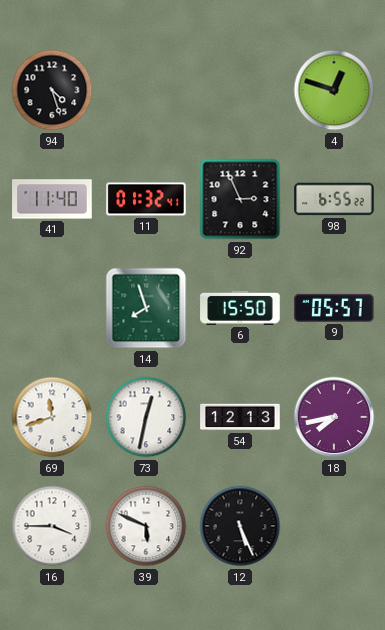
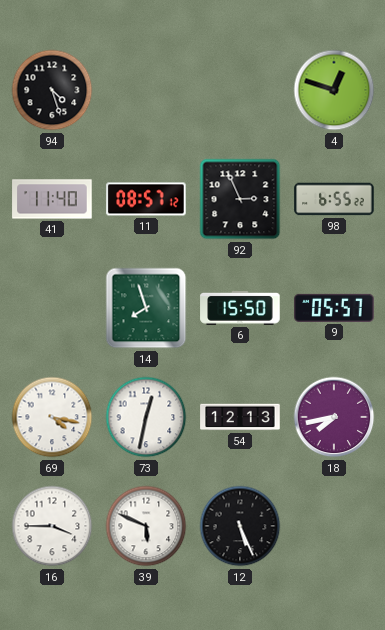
11: 01:32 -> 08:57
69: 11:42 -> 4:17
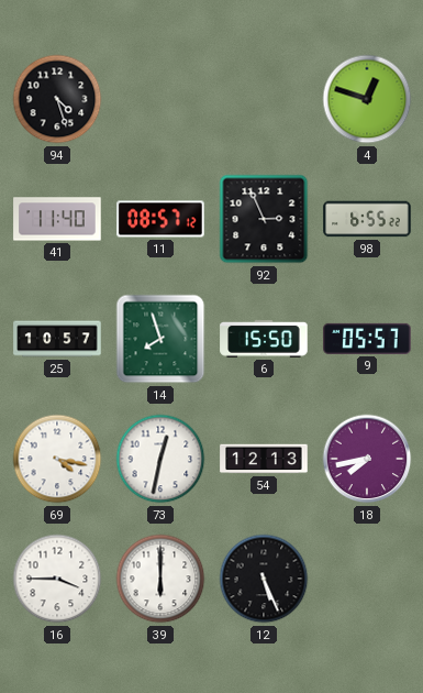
25: none -> 10:57
39: 5:49 -> 6:00
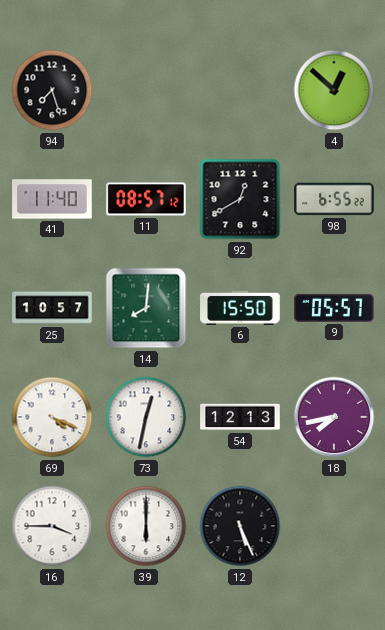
94: 4:27 -> 7:27
4: 12:48 -> 12:52
92: 2:56 -> 12:40
14: 7:57 -> 8:01
69: 4:17 -> 4:19
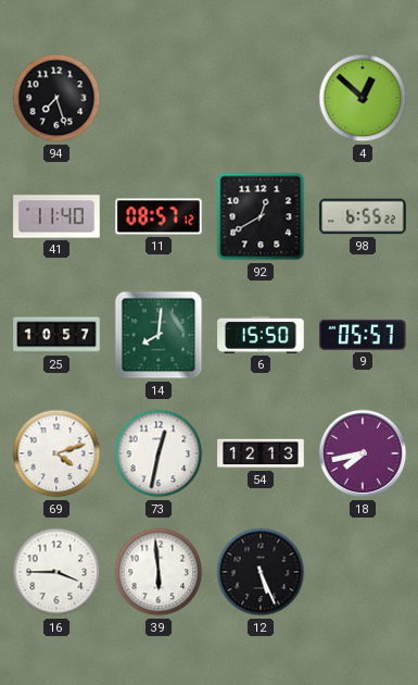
69: 4:19 -> 4:12
39: 6:00 -> 5:59
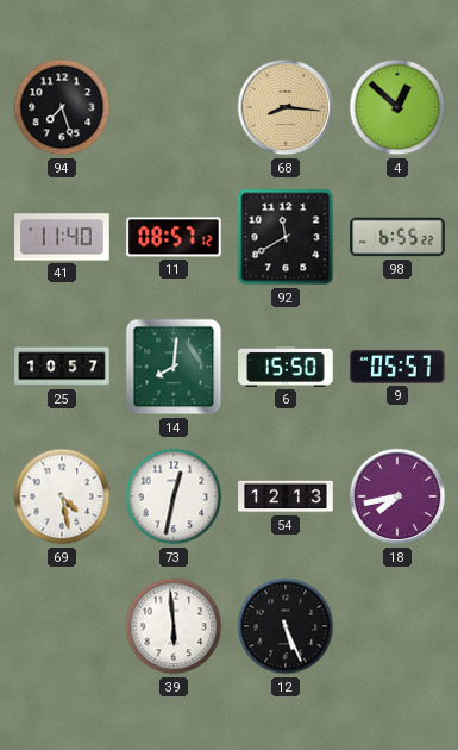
68: none -> 8:16
92: 12:40 -> 11:40
69: 4:12 -> 4:28
16: 3:45 -> none
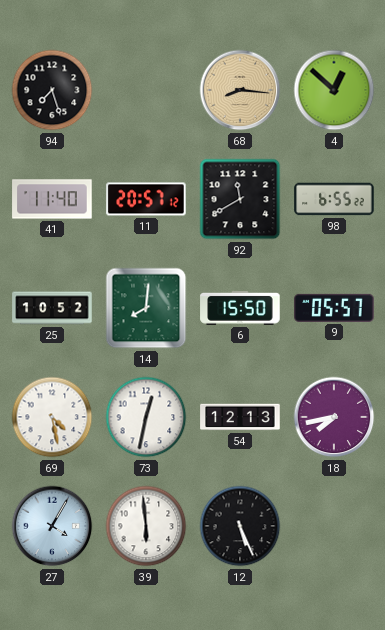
11: 08:57 -> 20:57
25: 10:57 -> 10:52
27: none -> 4:05
